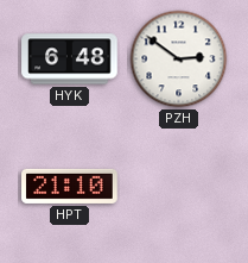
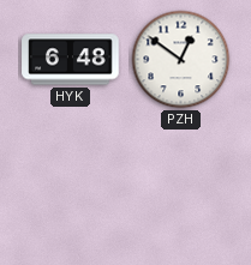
PZH: 2:51 -> 12:51
HPT: 21:10 -> none
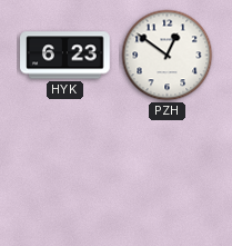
HYK: 6:48 -> 6:23
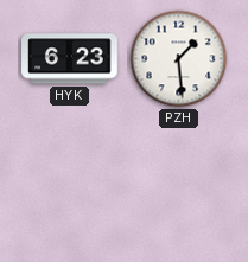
PZH: 12:51 -> 1:29
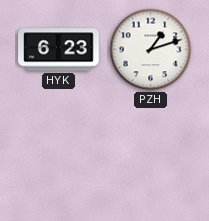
PZH: 1:29 -> 1:12
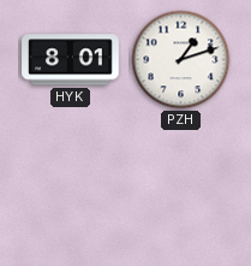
HYK: 6:23 -> 8:01
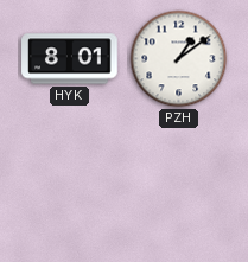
PZH: 1:12 -> 1:09
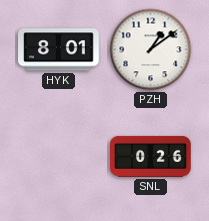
SNL: none -> 0:26
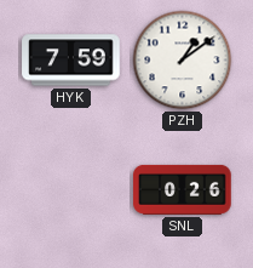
HYK: 8:01 -> 7:59
